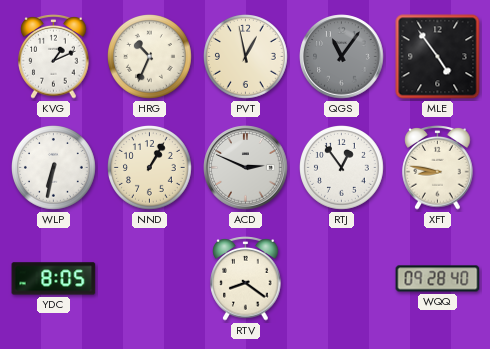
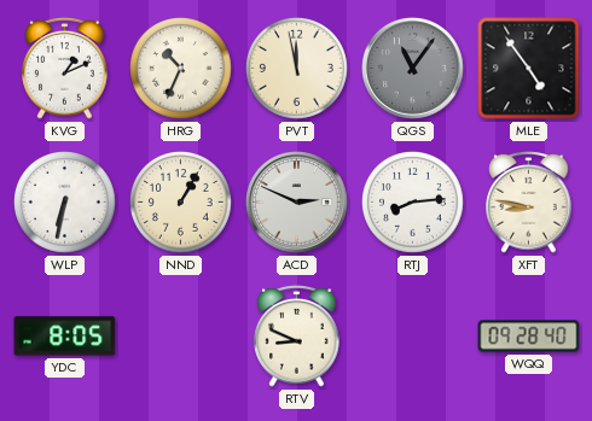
PVT: 12:58 -> 11:58
RTJ: 12:54 -> 8:14
RTV: 8:21 -> 8:49
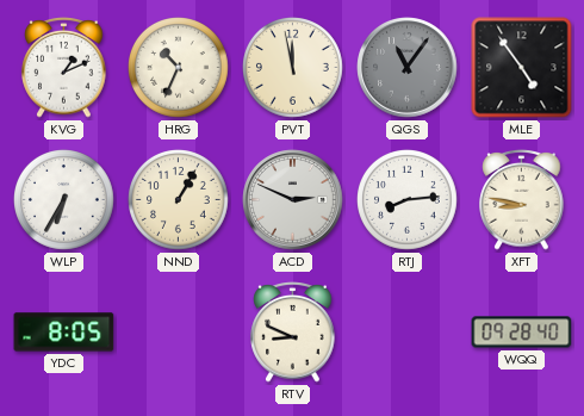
WLP: 6:32 -> 6:35
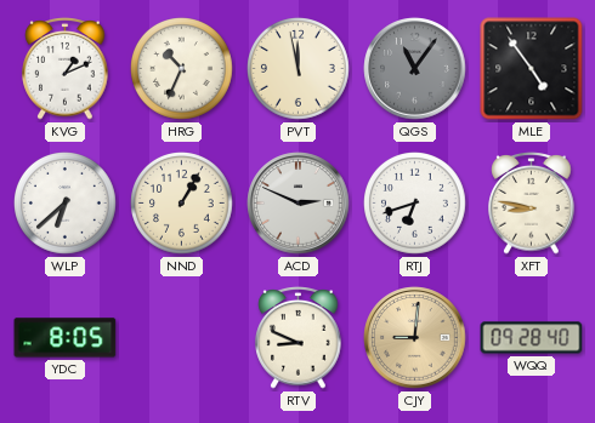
WLP: 6:35 -> 6:38
RTJ: 8:14 -> 6:42
CJY: none -> 9:01
